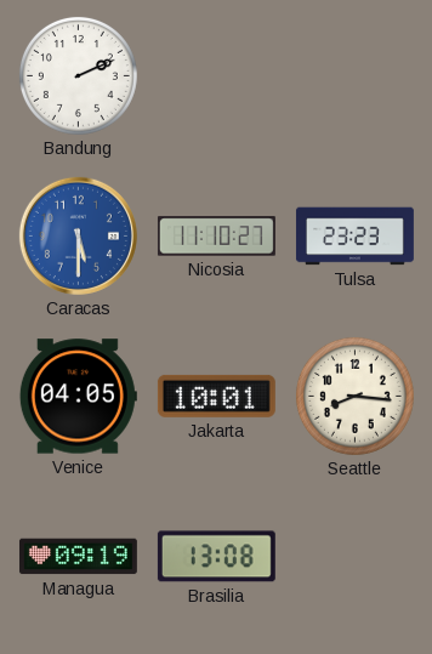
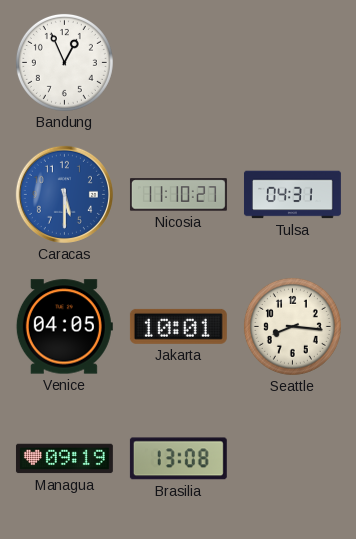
Bandung: 2:11 -> 12:56
Tulsa: 23:23 -> 04:31
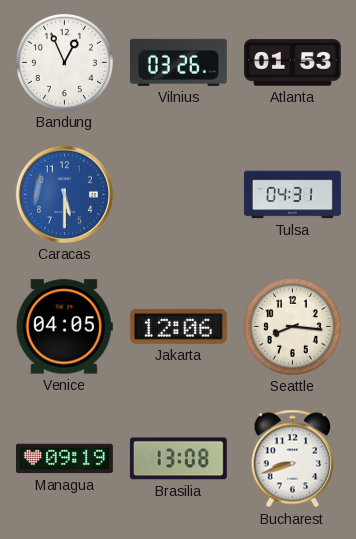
Vilnius: none -> 03:26
Atlanta: none -> 01:53
Nicosia: 11:10 -> none
Jakarta: 10:01 -> 12:06
Bucharest: none -> 8:42
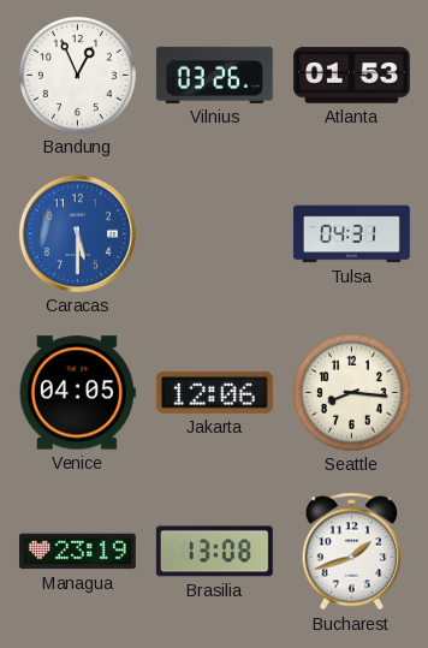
Managua: 09:19 -> 23:19
Bucharest: 8:42 -> 1:42
